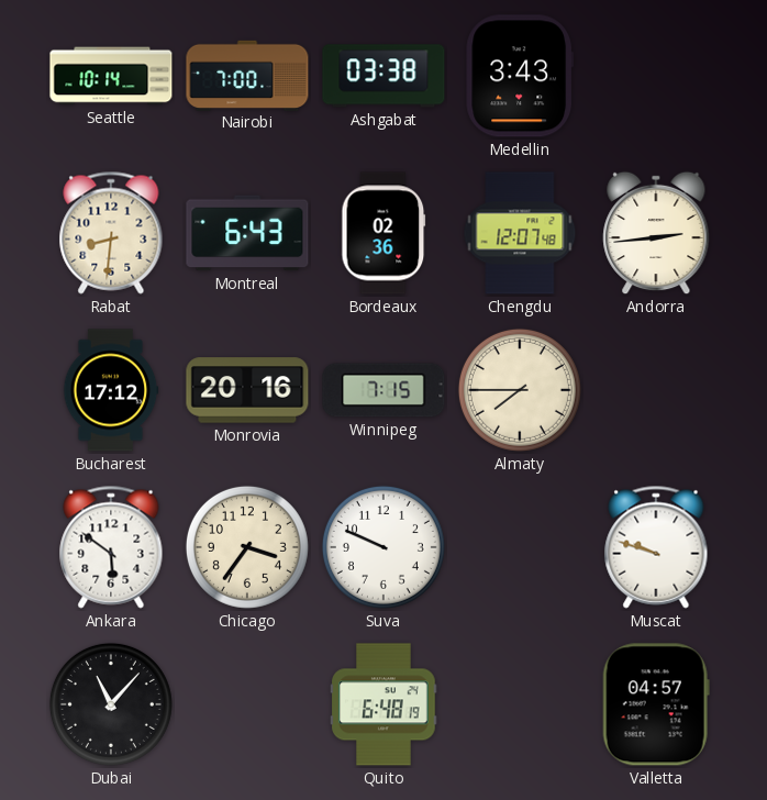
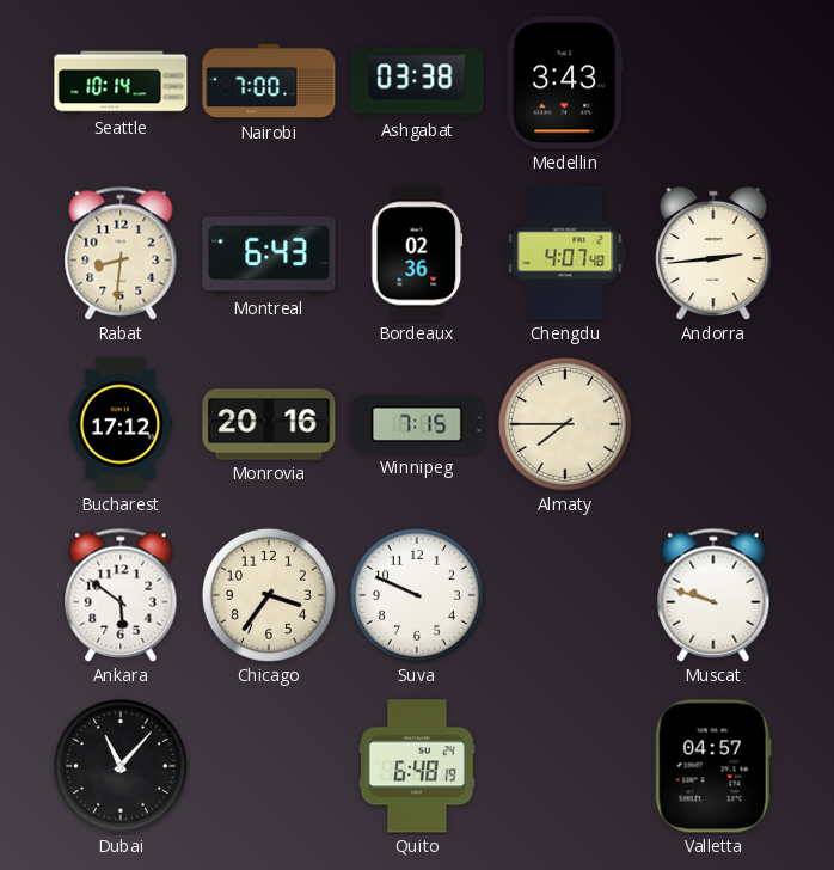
Chengdu: 12:07 -> 4:07
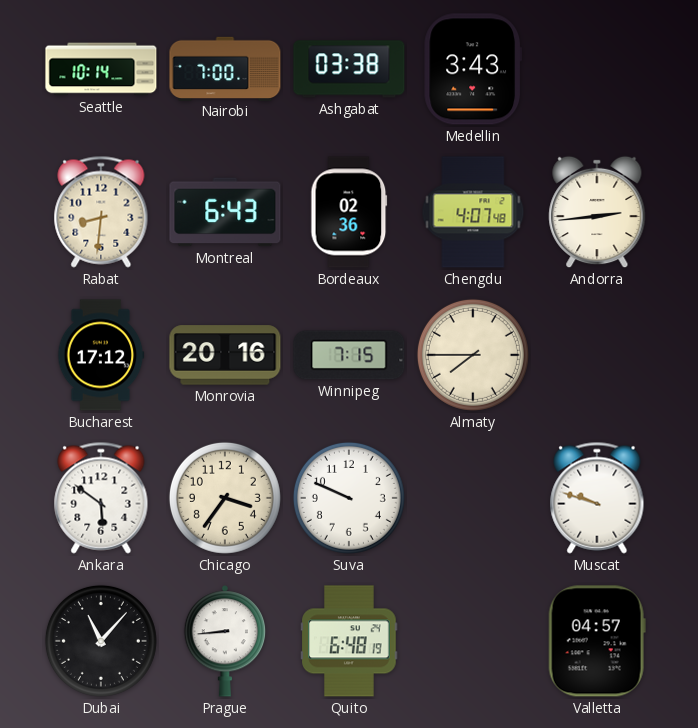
Prague: none -> 8:44
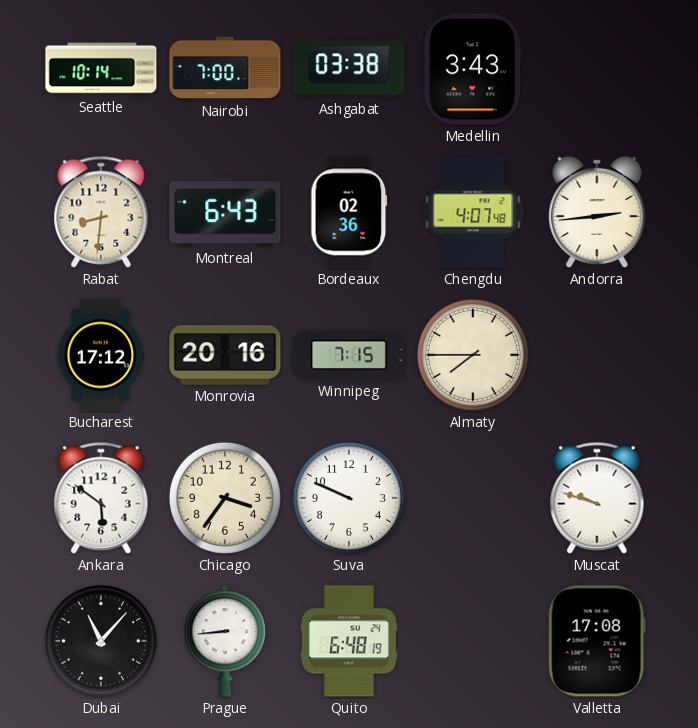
Valletta: 04:57 -> 17:08
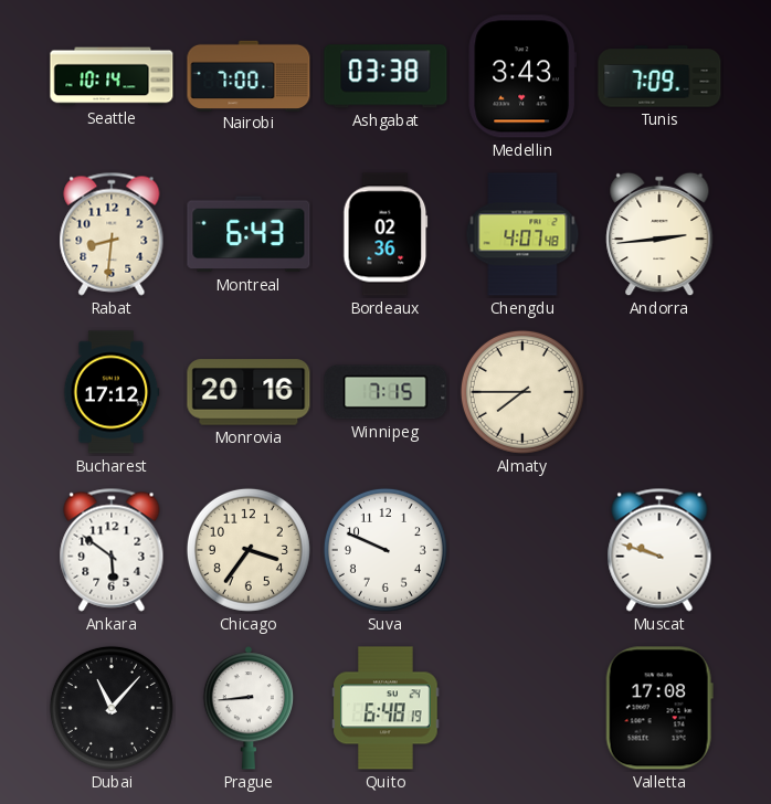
Tunis: none -> 7:09
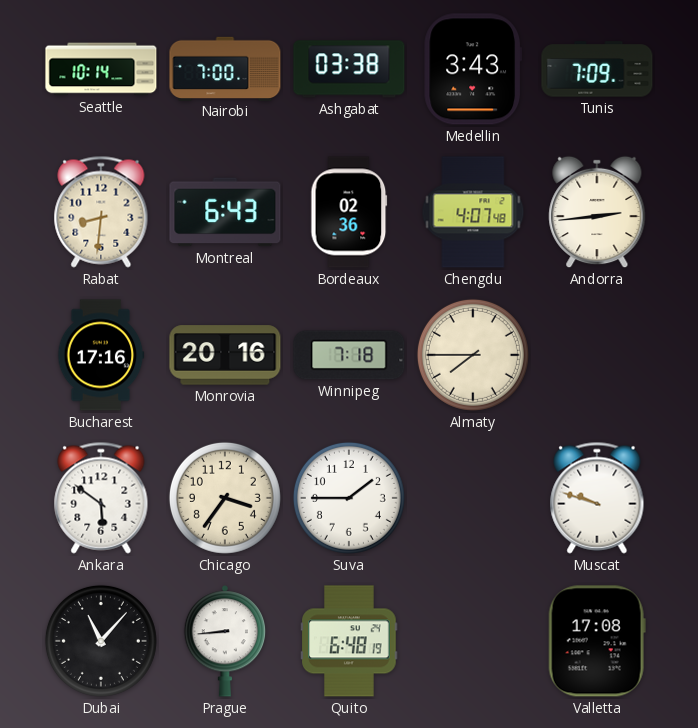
Bucharest: 17:12 -> 17:16
Winnipeg: 7:15 -> 7:18
Suva: 9:49 -> 1:45
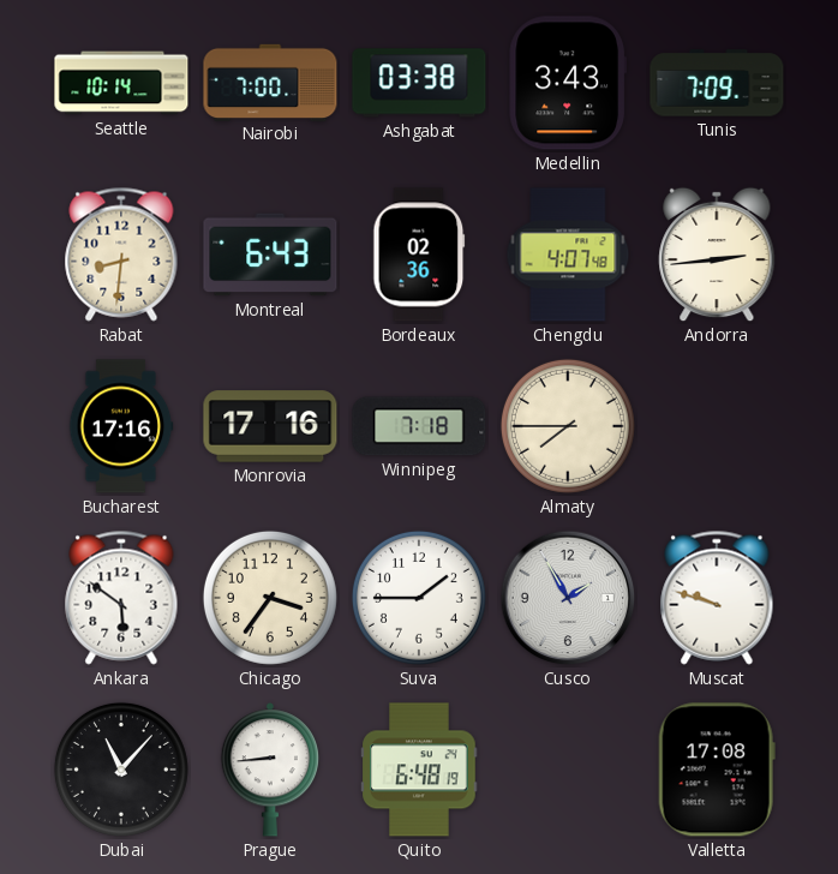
Monrovia: 20:16 -> 17:16
Cusco: none -> 1:55
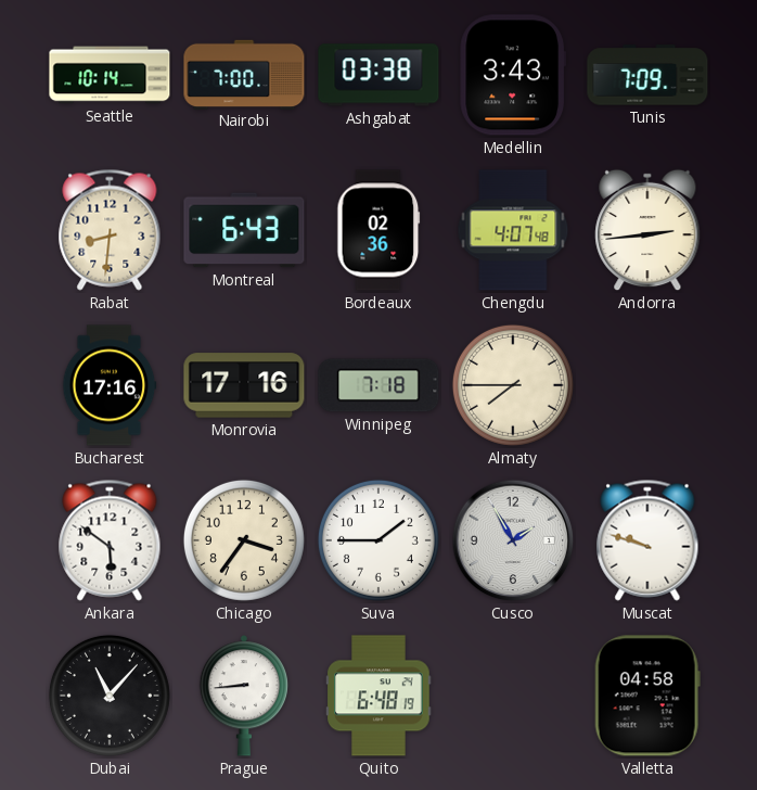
Valletta: 17:08 -> 04:58
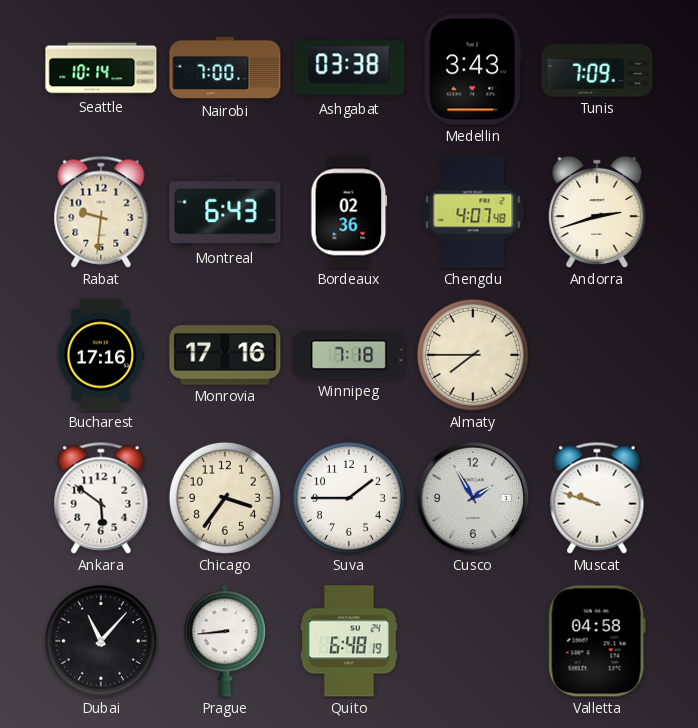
Rabat: 8:31 -> 9:31
Andorra: 2:44 -> 2:42
